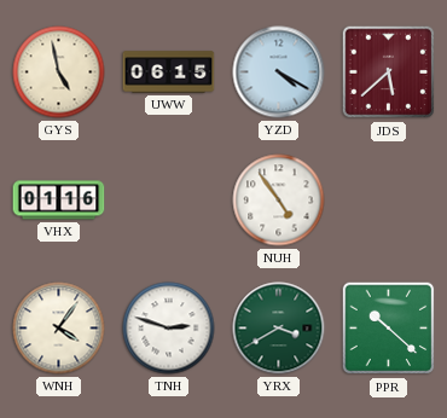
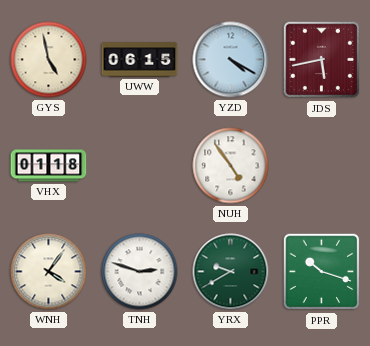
JDS: 5:38 -> 5:43
VHX: 01:16 -> 01:18
YRX: 3:40 -> 9:40
PPR: 10:22 -> 10:18
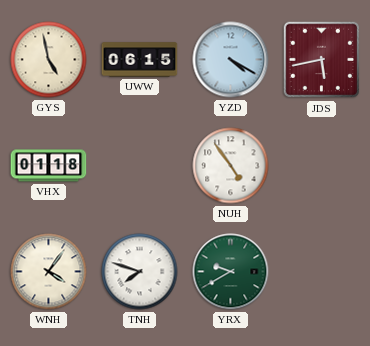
TNH: 2:48 -> 7:48
PPR: 10:18 -> none
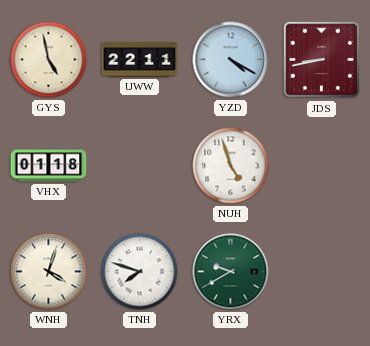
UWW: 06:15 -> 22:11
JDS: 5:43 -> 8:43
NUH: 4:54 -> 4:57
WNH: 4:06 -> 4:03
